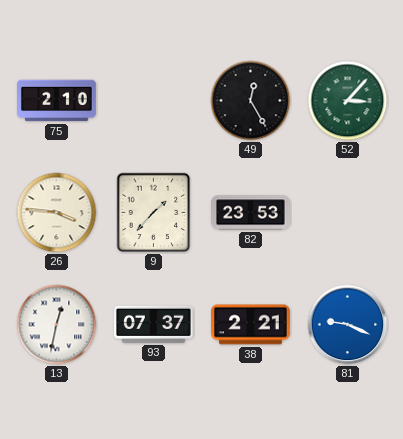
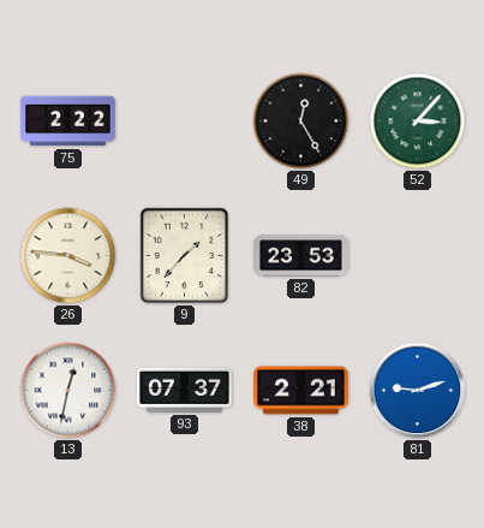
75: 2:10 -> 2:22
81: 9:19 -> 9:12
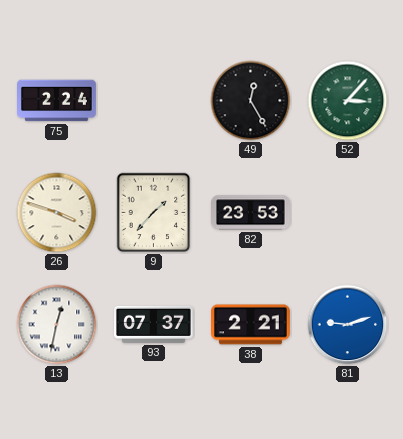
75: 2:22 -> 2:24
26: 3:46 -> 3:48
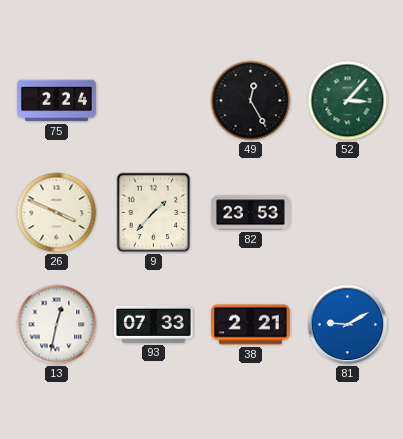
26: 3:48 -> 3:49
93: 07:37 -> 07:33
81: 9:12 -> 9:10
